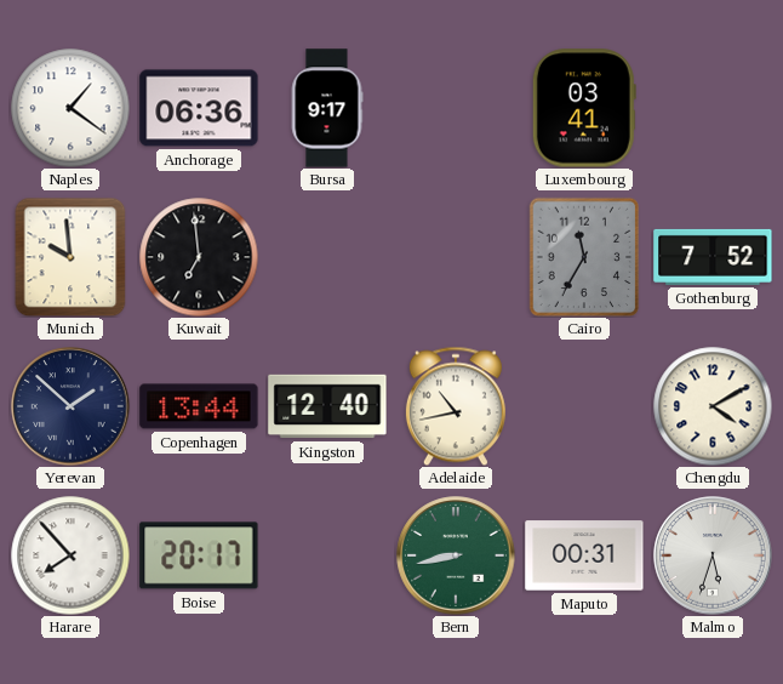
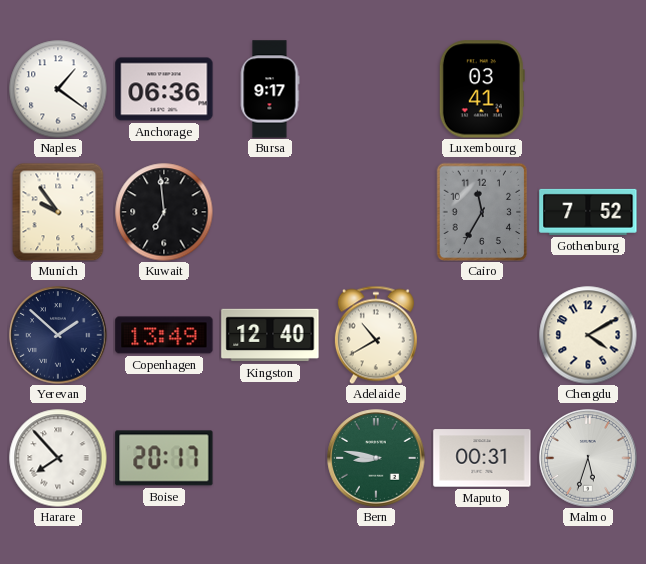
Munich: 9:59 -> 9:54
Copenhagen: 13:44 -> 13:49
Adelaide: 10:43 -> 10:40
Bern: 8:43 -> 8:47
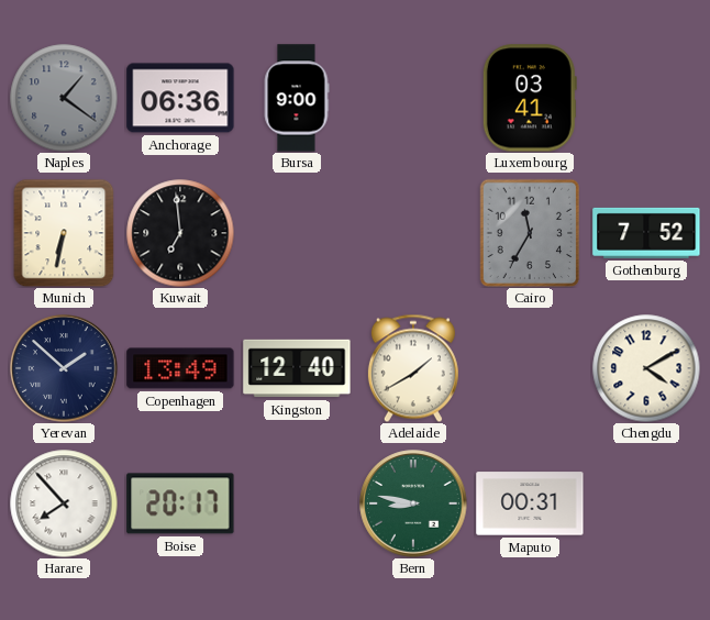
Naples dial: white -> grey
Bursa: 9:17 -> 9:00
Munich: 9:54 -> 6:32
Adelaide: 10:40 -> 1:40
Malmo: 5:33 -> none
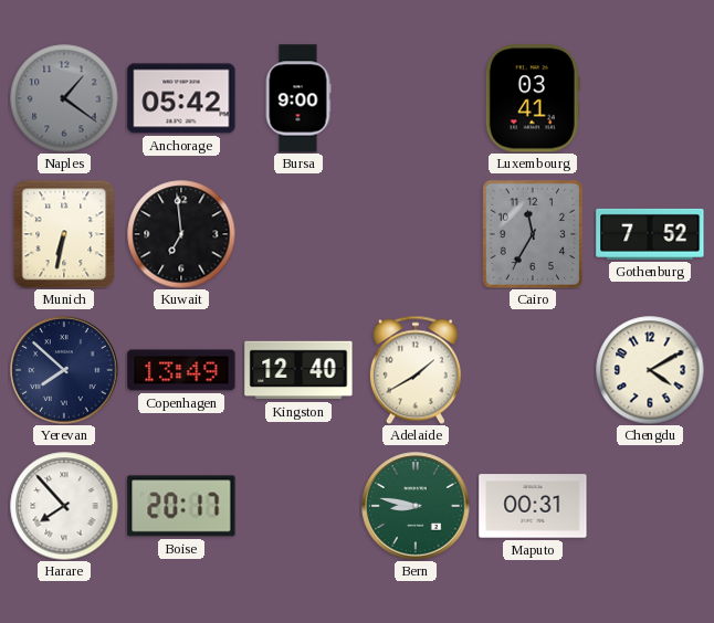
Anchorage: 06:36 -> 05:42
Yerevan: 1:52 -> 7:52
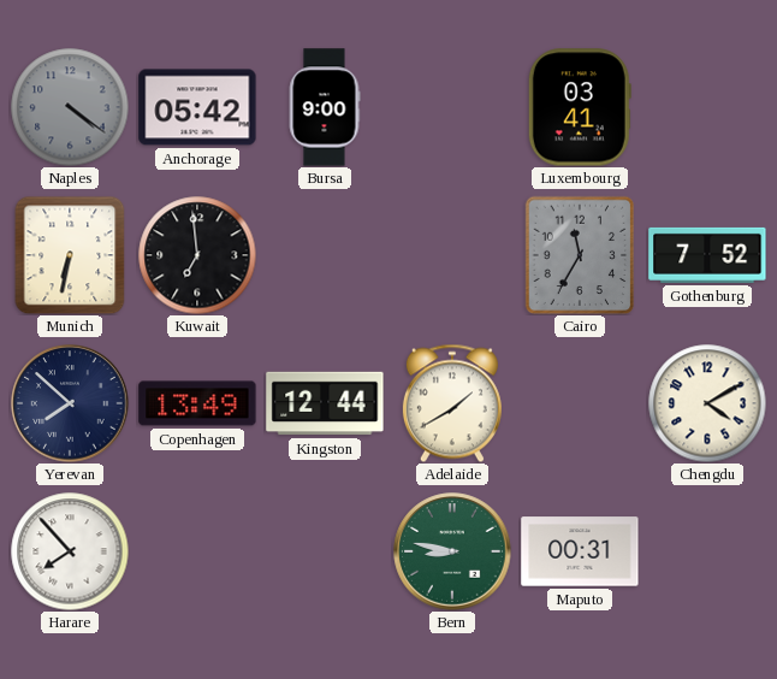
Naples: 1:21 -> 4:21
Kingston: 12:40 -> 12:44
Boise: 20:17 -> none
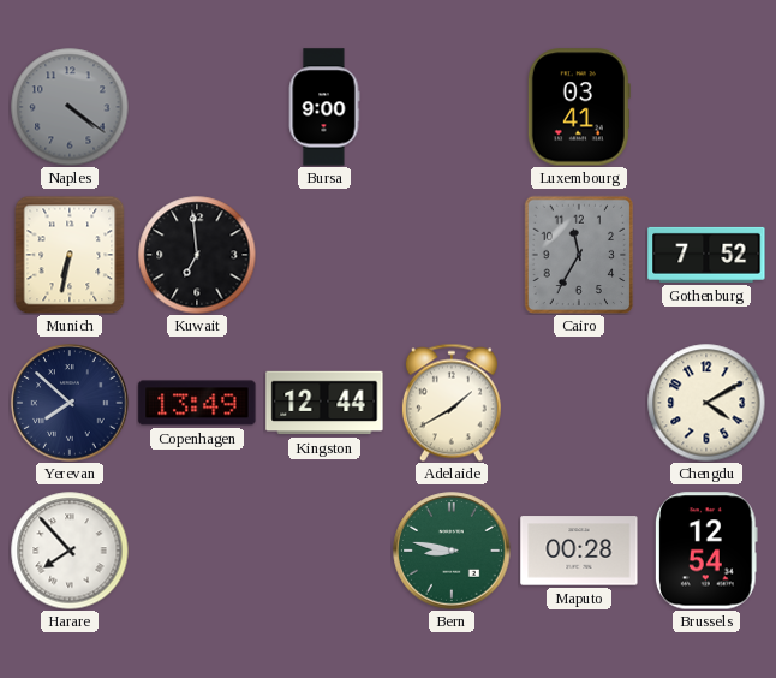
Anchorage: 05:42 -> none
Maputo: 00:31 -> 00:28
Brussels: none -> 12:54
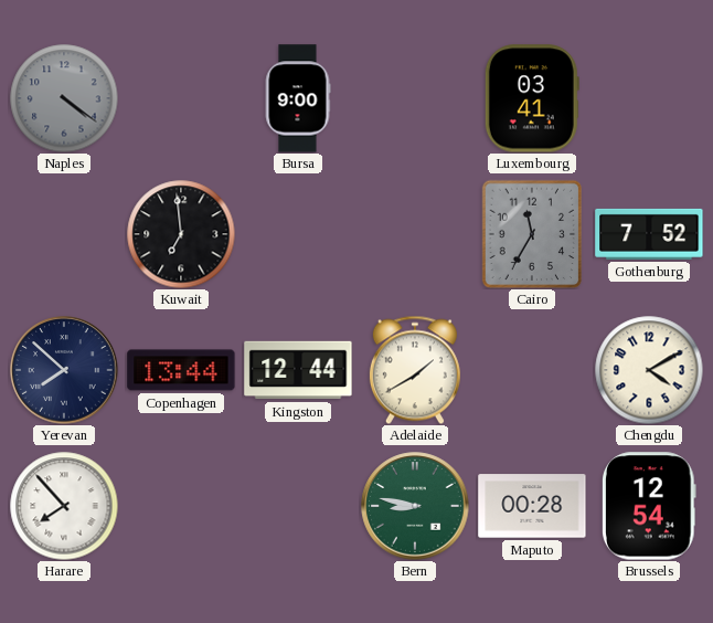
Munich: 6:32 -> none
Copenhagen: 13:49 -> 13:44
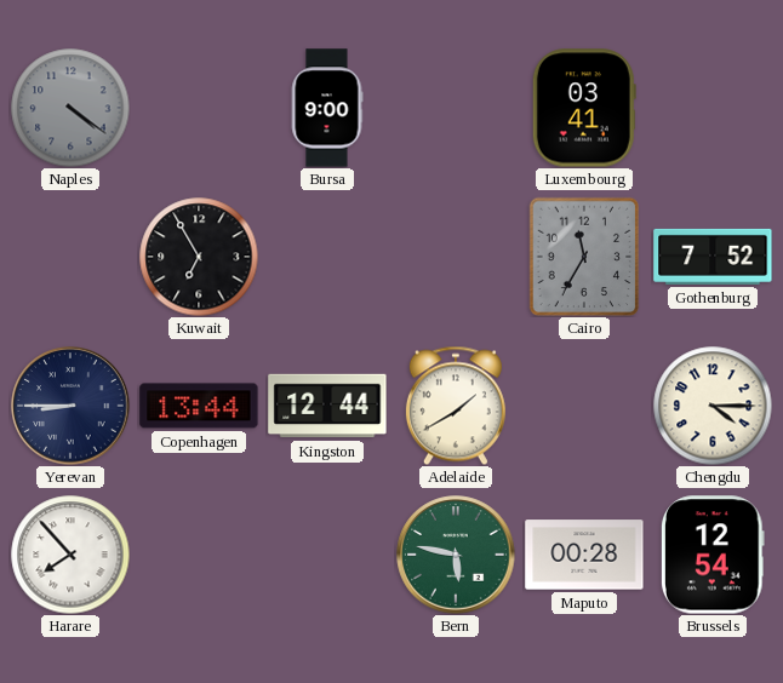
Kuwait: 6:59 -> 6:55
Yerevan: 7:52 -> 8:45
Chengdu: 4:10 -> 4:15
Bern: 8:47 -> 5:47
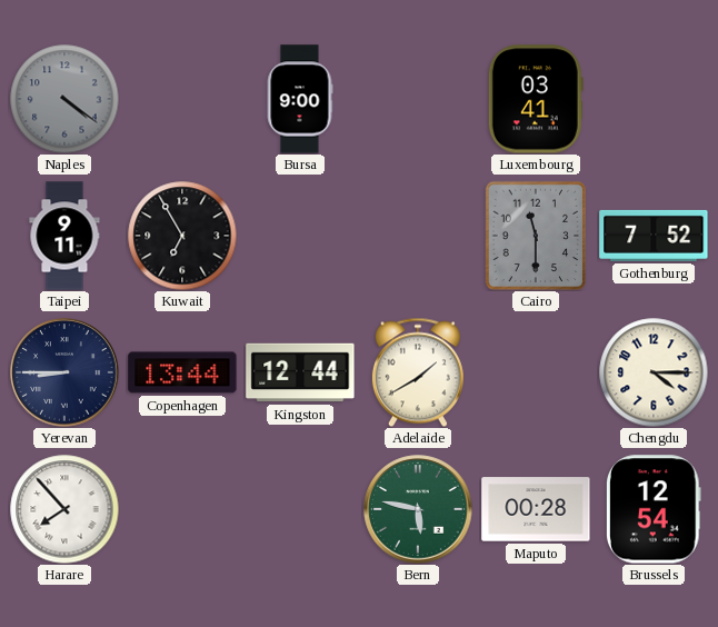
Taipei: none -> 9:11
Cairo: 11:35 -> 11:30
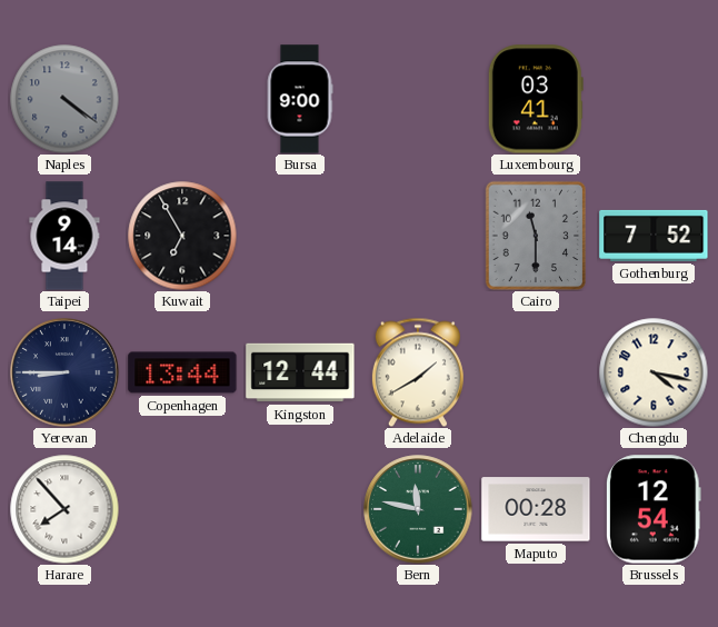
Taipei: 9:11 -> 9:14
Chengdu: 4:15 -> 4:17
Bern: 5:47 -> 11:47
